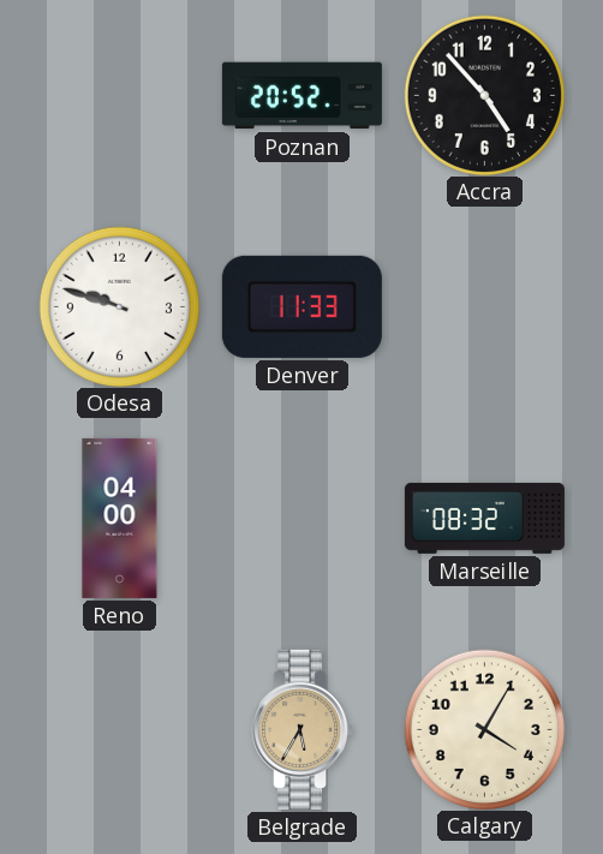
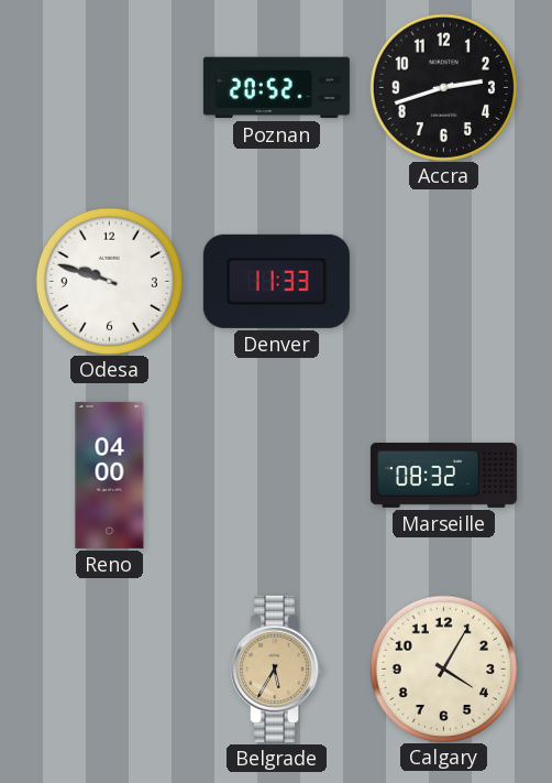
Accra: 4:53 -> 2:42
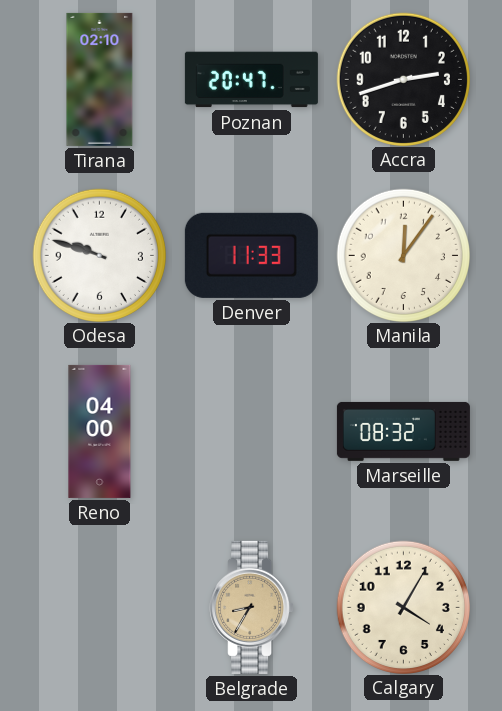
Tirana: none -> 02:10
Poznan: 20:52 -> 20:47
Manila: none -> 12:06
Belgrade: 5:35 -> 8:35
